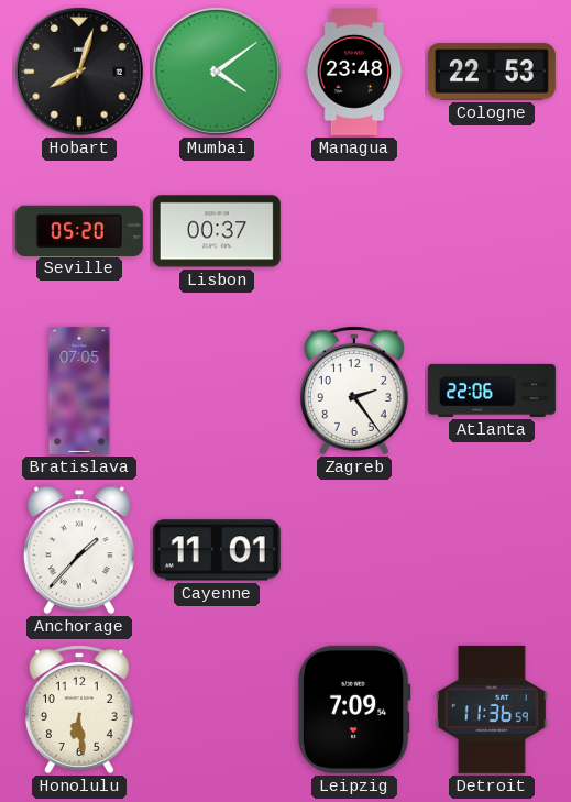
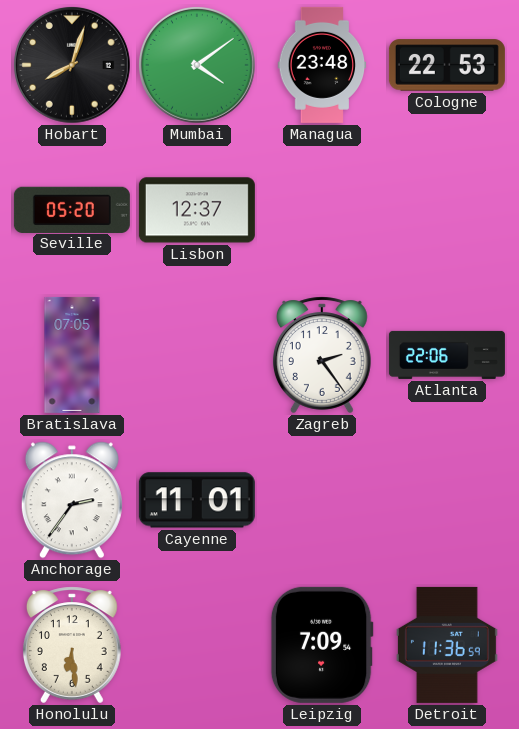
Lisbon: 00:37 -> 12:37
Anchorage: 1:37 -> 2:36
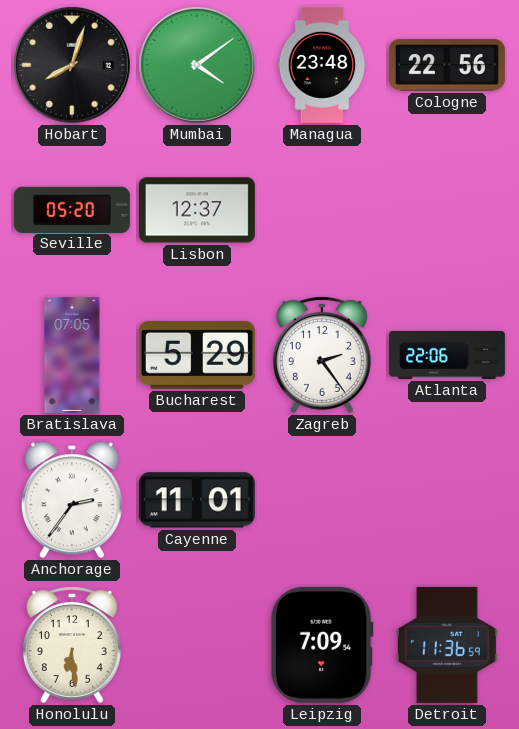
Cologne: 22:53 -> 22:56
Bucharest: none -> 5:29
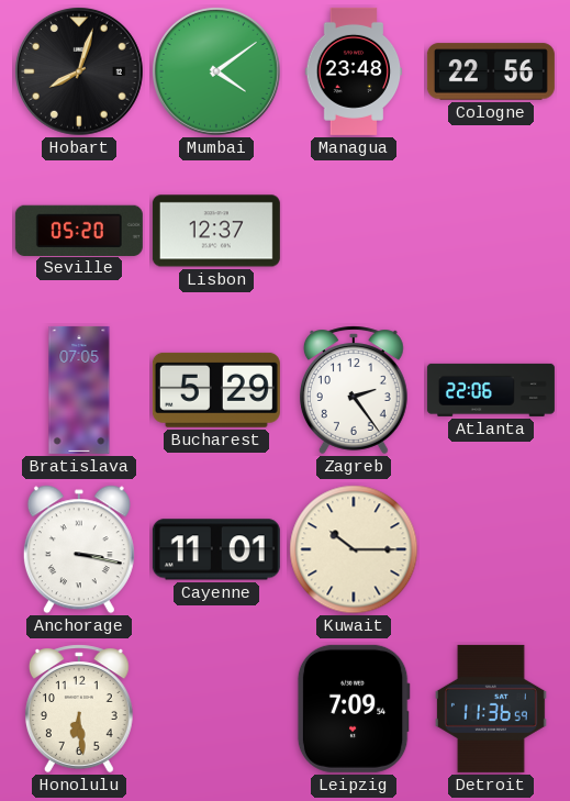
Anchorage: 2:36 -> 3:17
Kuwait: none -> 10:15
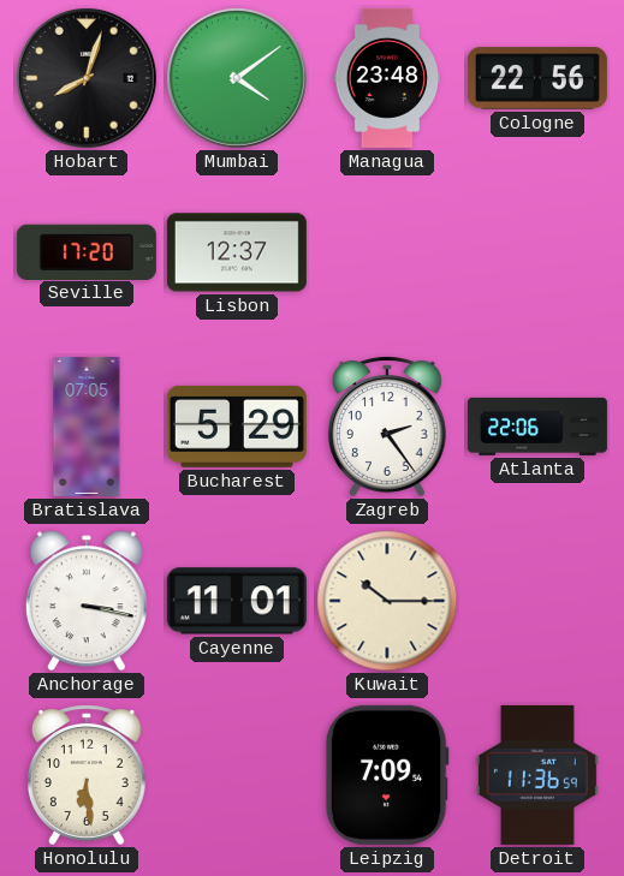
Seville: 05:20 -> 17:20
